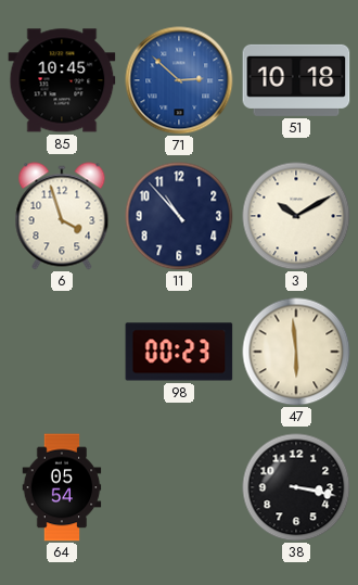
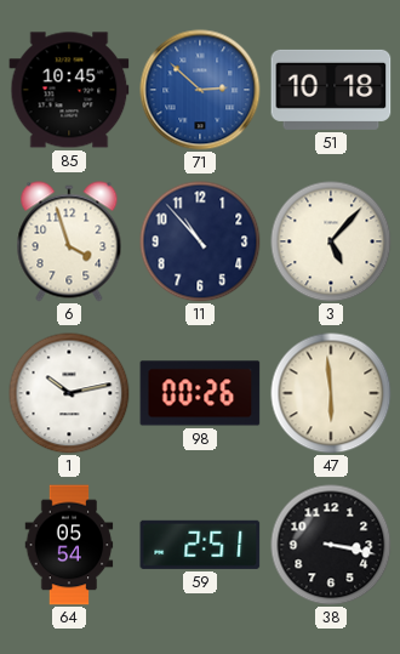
3: 10:10 -> 5:07
1: none -> 10:13
98: 00:23 -> 00:26
59: none -> 2:51
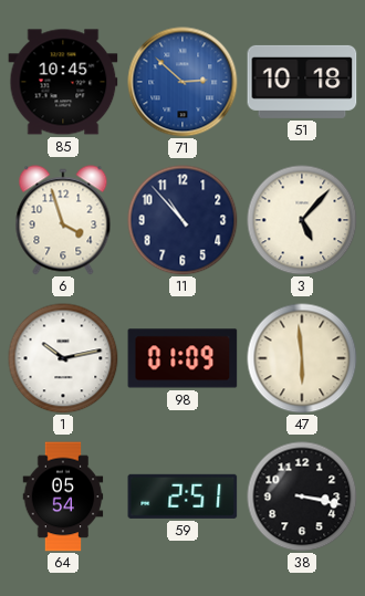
98: 00:26 -> 01:09
